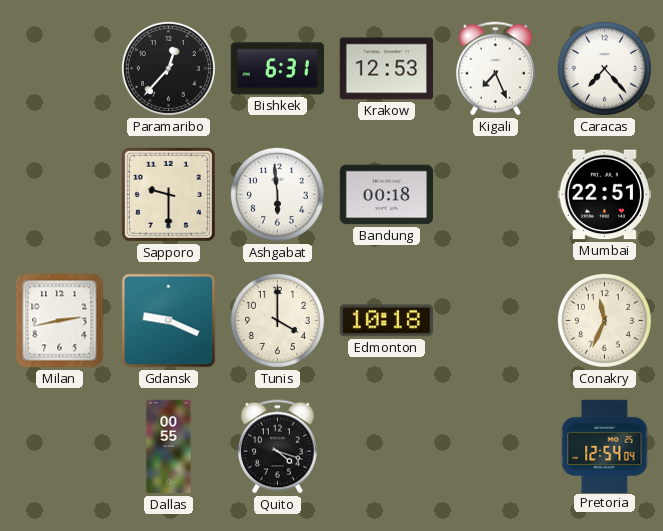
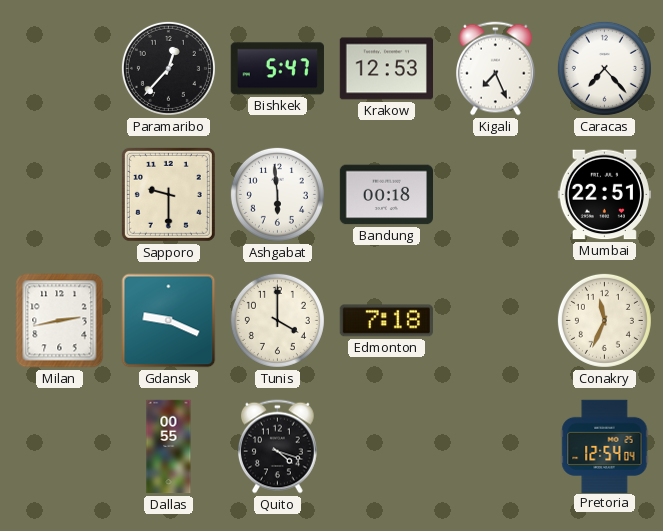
Bishkek: 6:31 -> 5:47
Edmonton: 10:18 -> 7:18
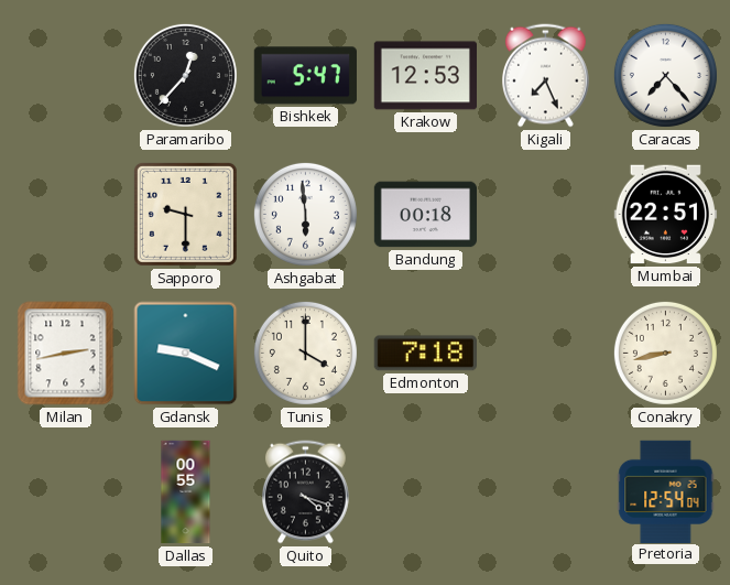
Conakry: 11:34 -> 8:43
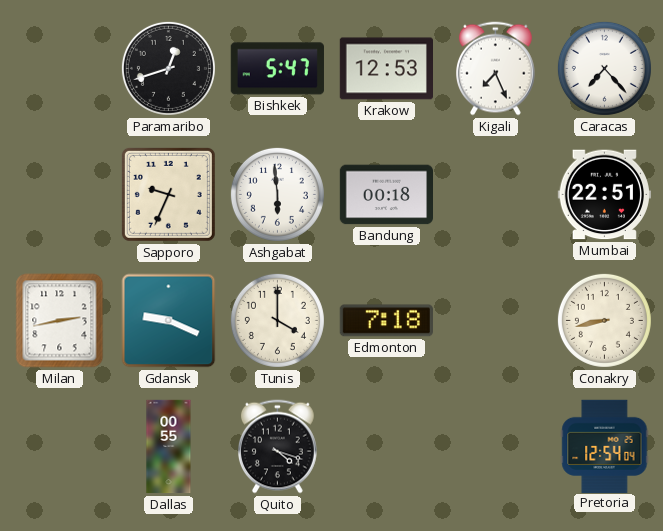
Paramaribo: 12:37 -> 12:42
Sapporo: 9:30 -> 9:34
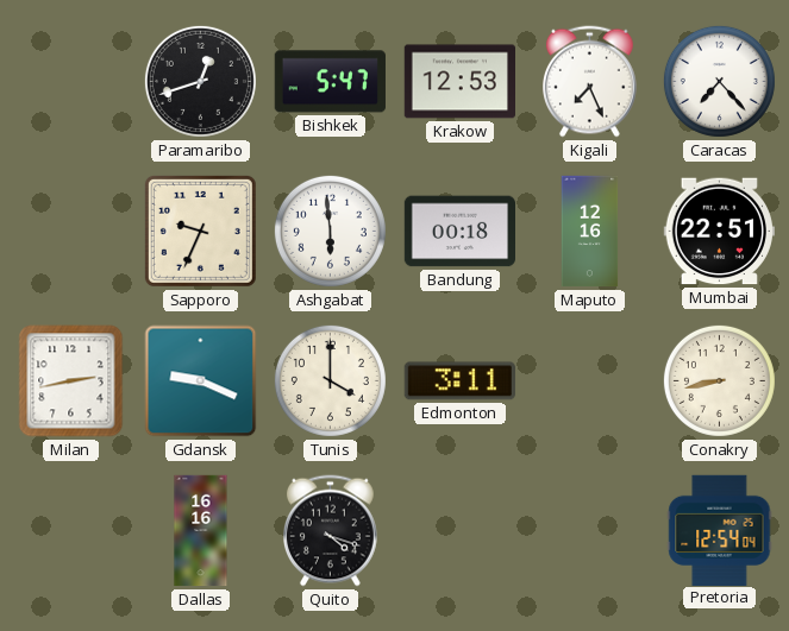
Maputo: none -> 12:16
Edmonton: 7:18 -> 3:11
Dallas: 00:55 -> 16:16
